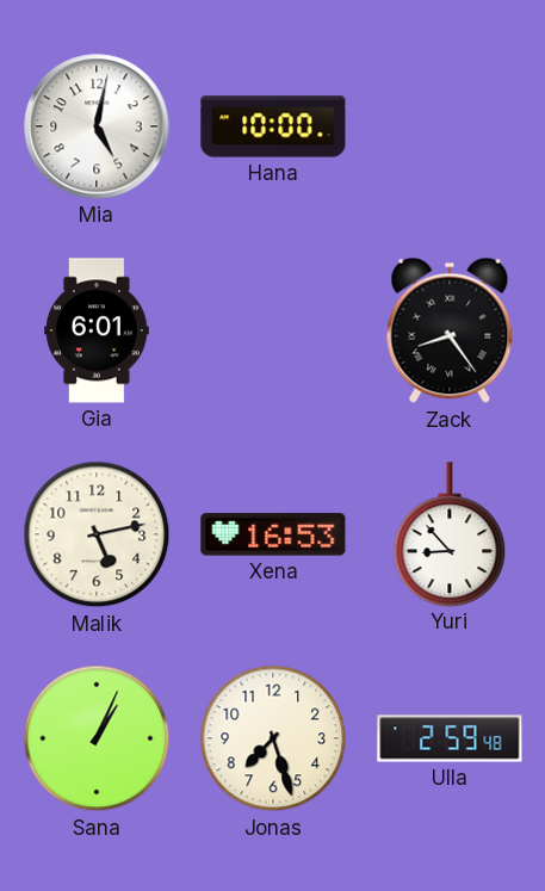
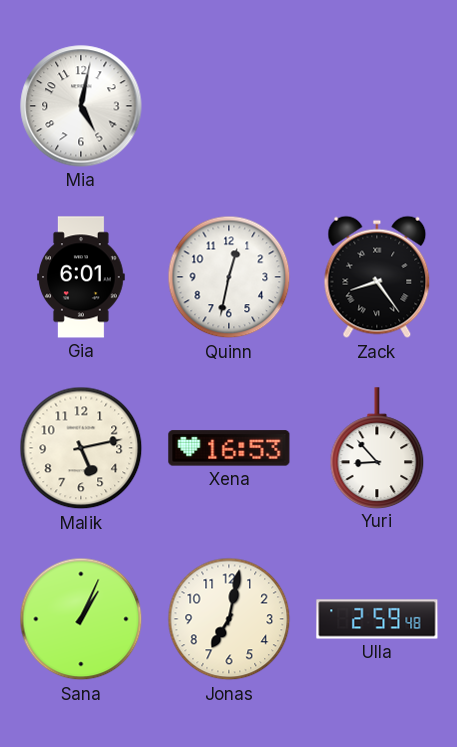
Hana: 10:00 -> none
Quinn: none -> 12:32
Jonas: 7:27 -> 7:02
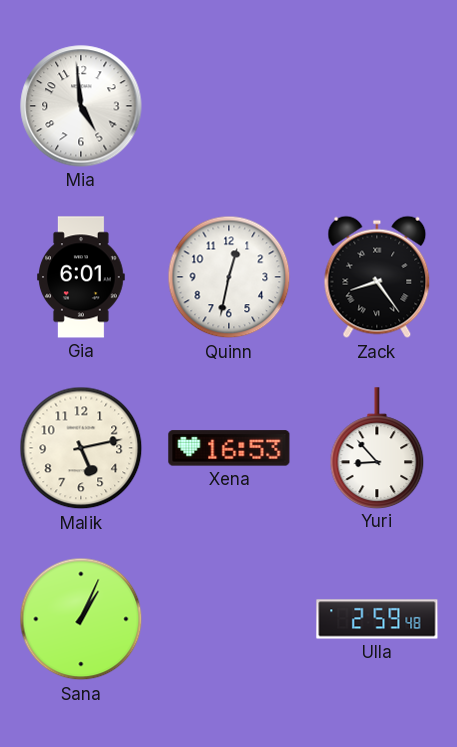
Mia: 5:02 -> 4:59
Jonas: 7:02 -> none
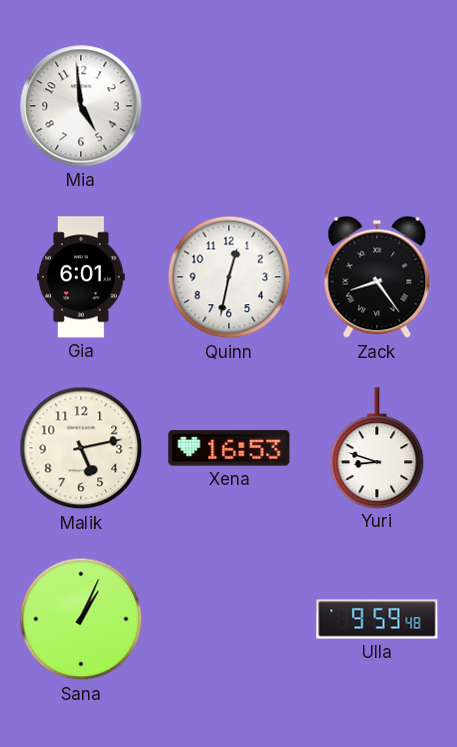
Yuri: 8:53 -> 8:48
Ulla: 2:59 -> 9:59
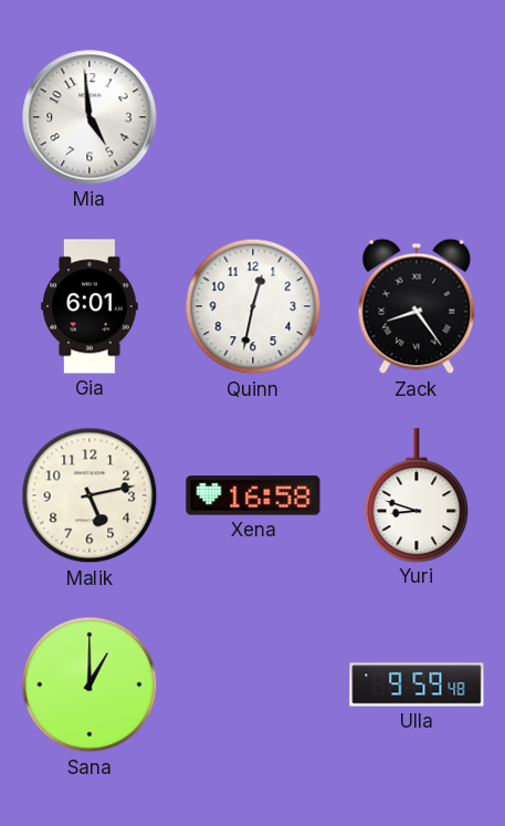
Xena: 16:53 -> 16:58
Sana: 1:04 -> 1:00
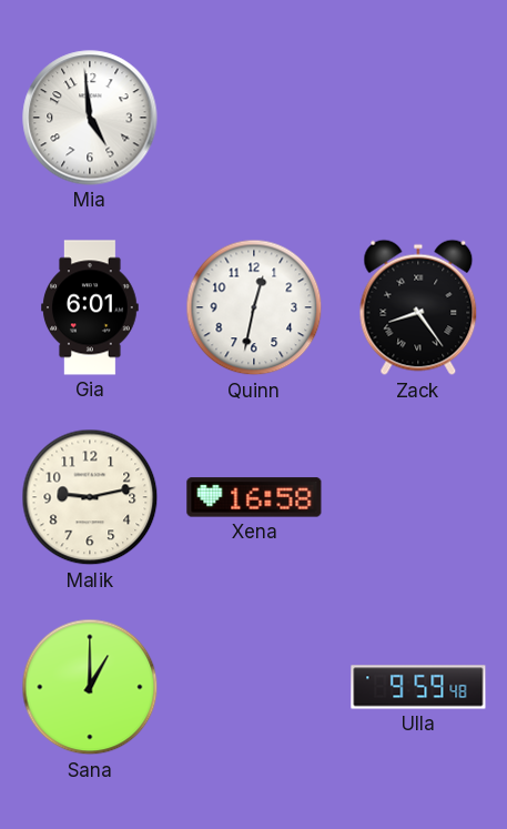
Malik: 5:13 -> 9:13
Yuri: 8:48 -> none
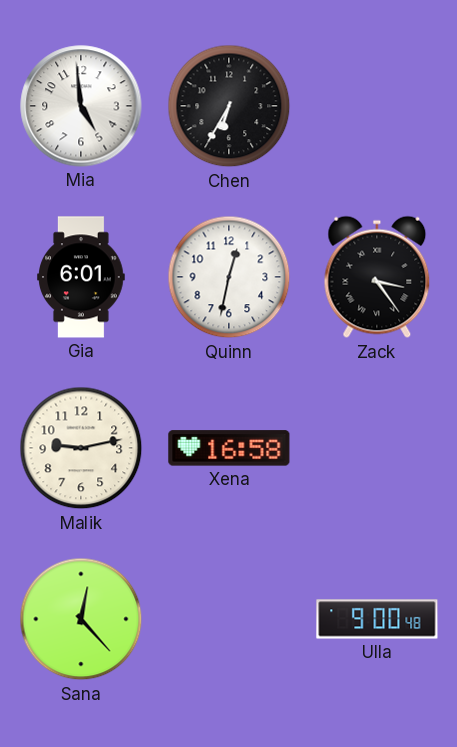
Chen: none -> 6:35
Zack: 8:24 -> 3:24
Sana: 1:00 -> 12:23
Ulla: 9:59 -> 9:00
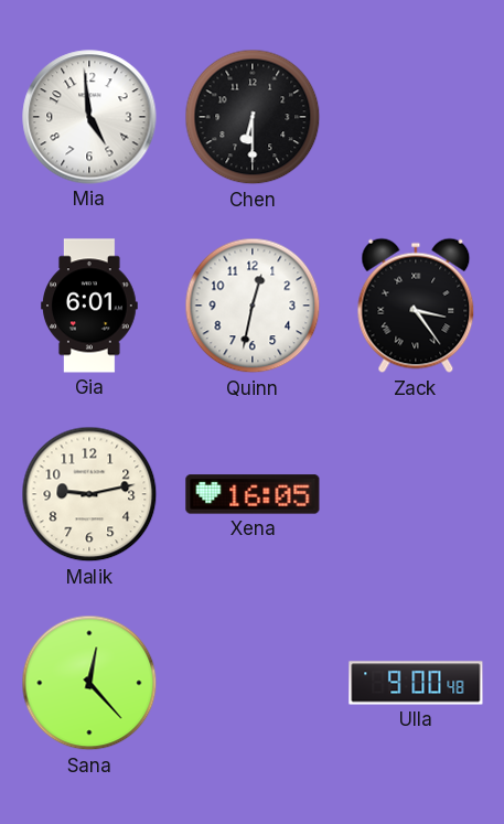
Chen: 6:35 -> 6:30
Xena: 16:58 -> 16:05
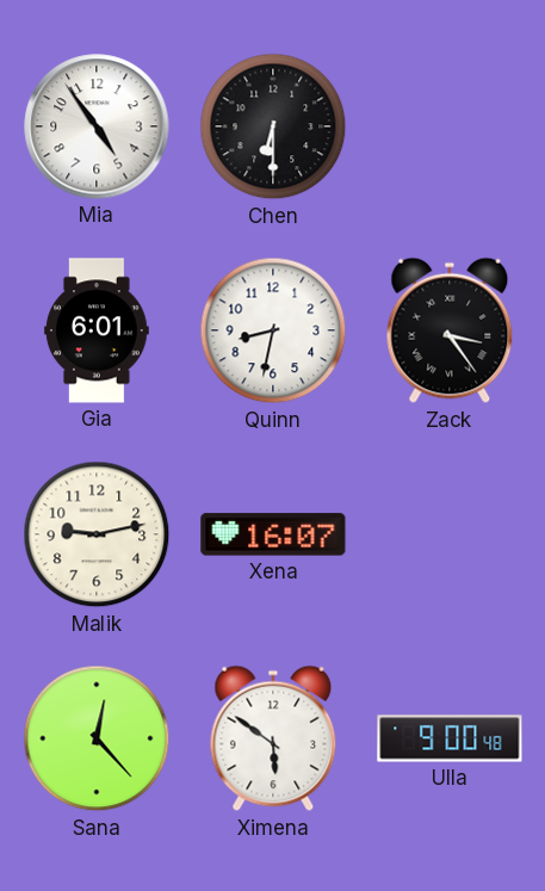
Mia: 4:59 -> 4:54
Quinn: 12:32 -> 8:32
Xena: 16:05 -> 16:07
Ximena: none -> 5:51
